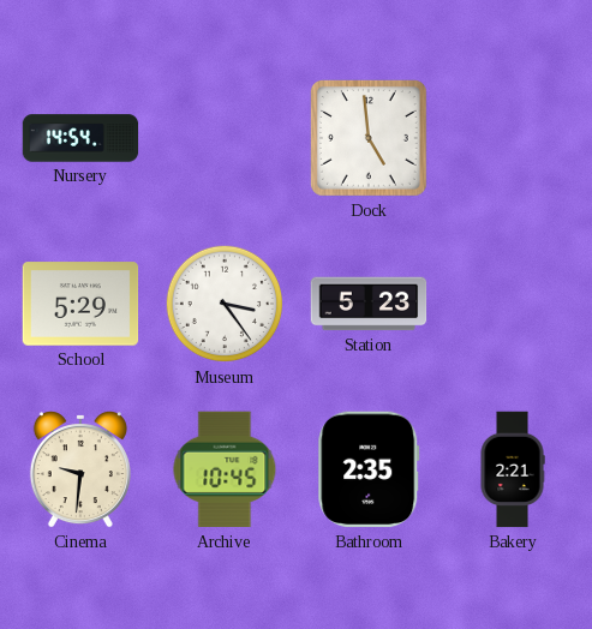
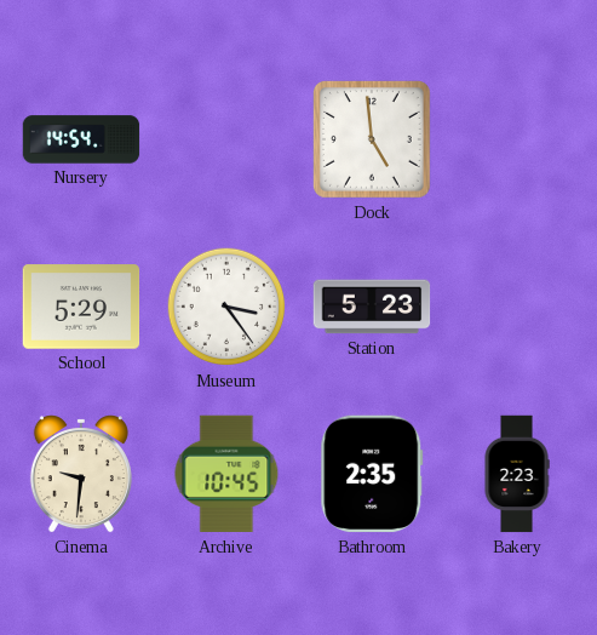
Bakery: 2:21 -> 2:23
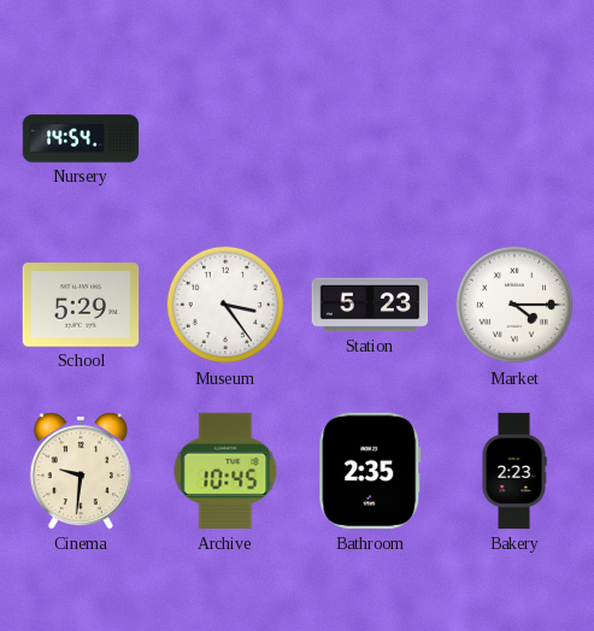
Dock: 4:59 -> none
Market: none -> 4:15
